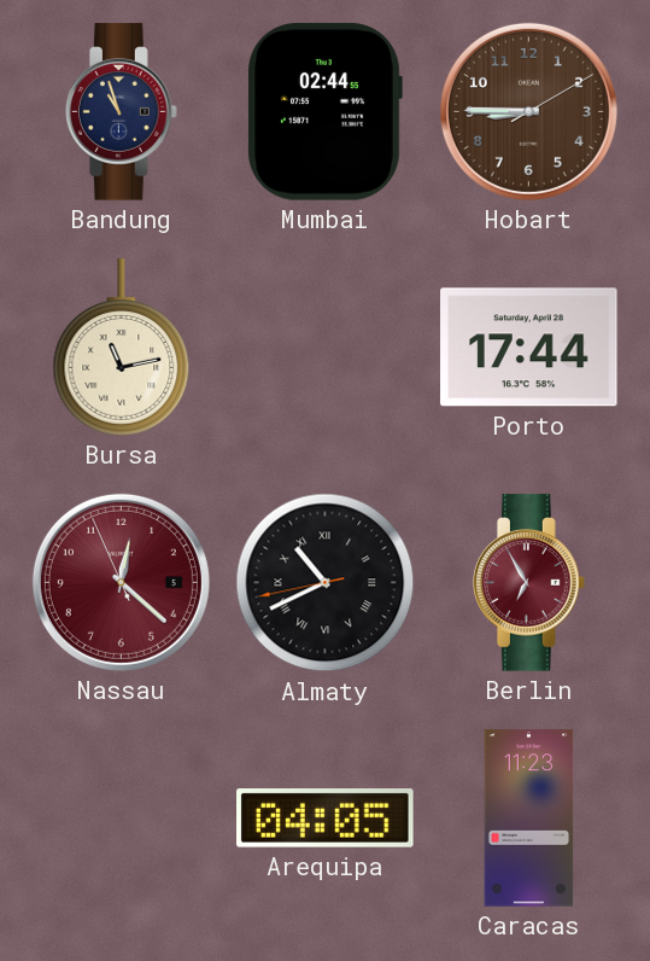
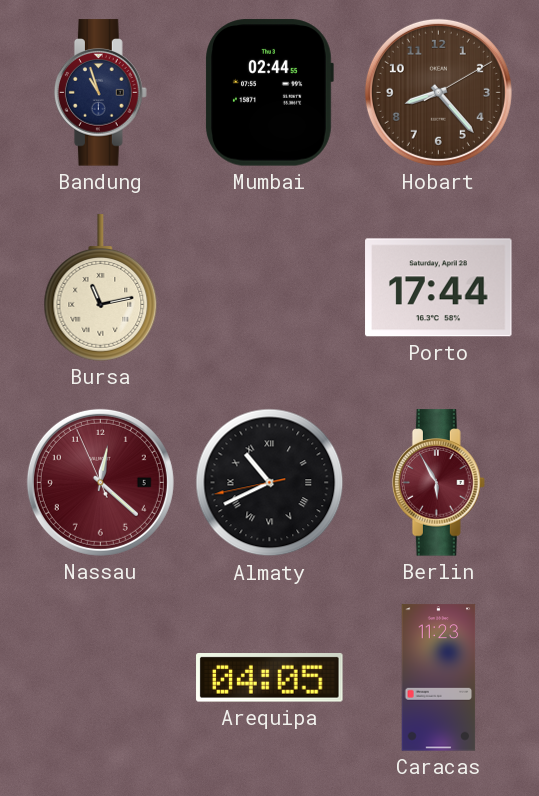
Hobart: 8:45 -> 8:23
Berlin: 6:55 -> 5:55
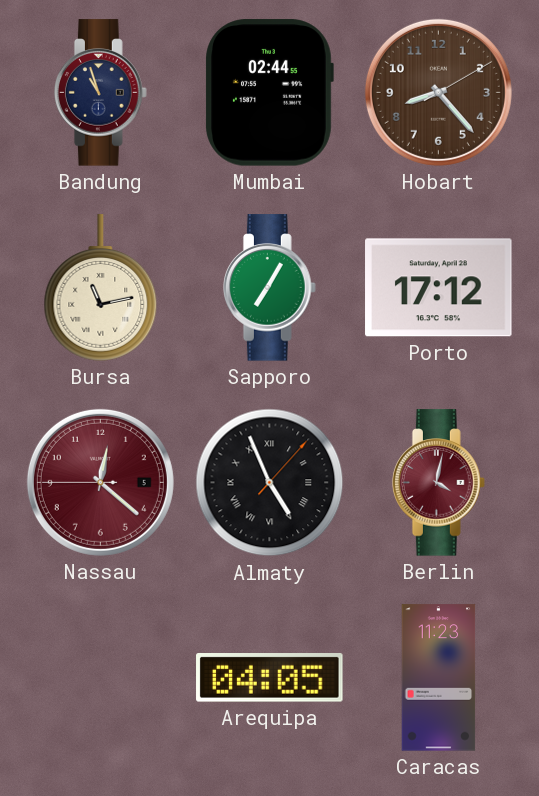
Sapporo: none -> 7:05
Porto: 17:44 -> 17:12
Nassau: 12:21:56 -> 12:21:45
Almaty: 10:40 -> 4:56
Berlin: 5:55 -> 4:02
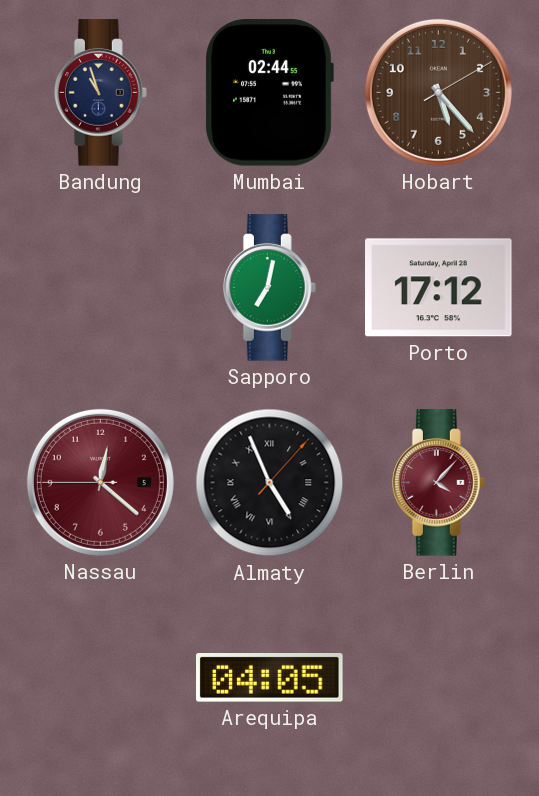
Hobart: 8:23 -> 5:23
Bursa: 11:13 -> none
Sapporo: 7:05 -> 7:02
Berlin: 4:02 -> 4:07
Caracas: 11:23 -> none
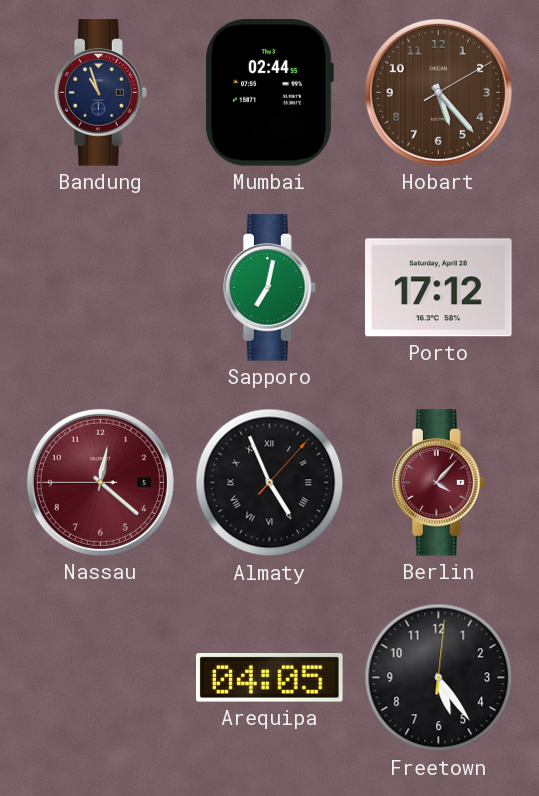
Freetown: none -> 5:24
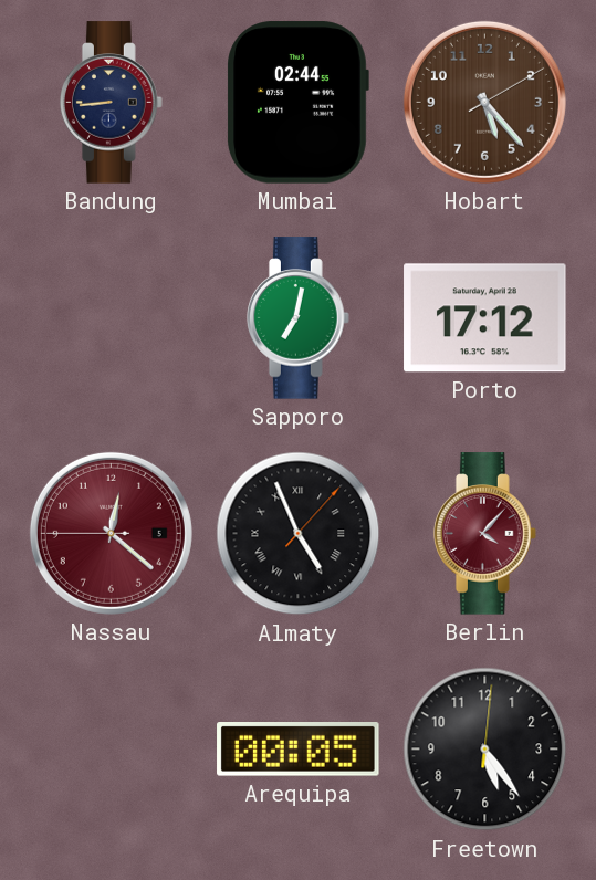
Bandung: 10:57 -> 8:44
Arequipa: 04:05 -> 00:05
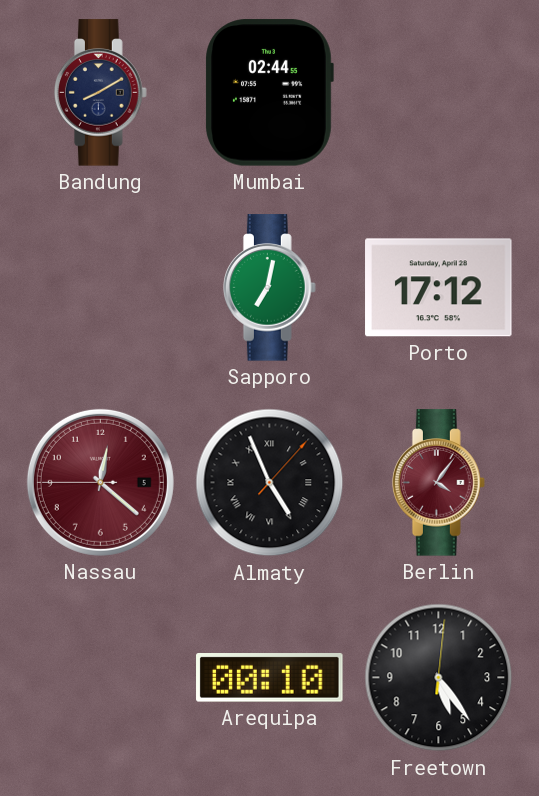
Bandung: 8:44 -> 8:10
Hobart: 5:23 -> none
Berlin: 4:07 -> 4:06
Arequipa: 00:05 -> 00:10
